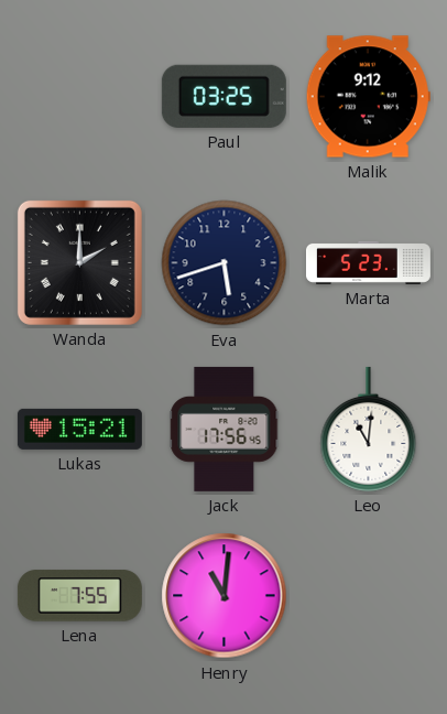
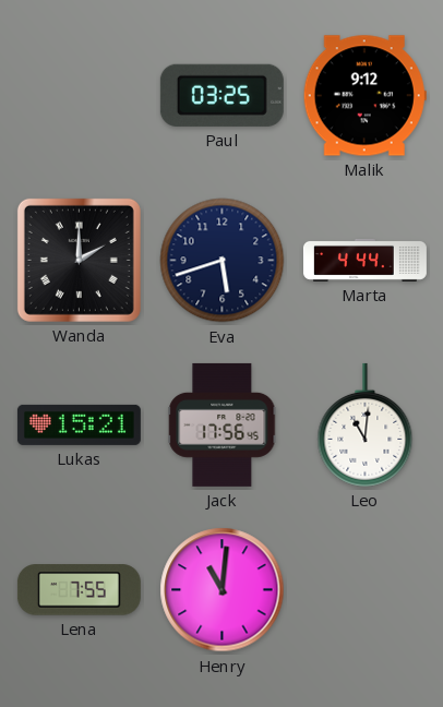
Marta: 5:23 -> 4:44
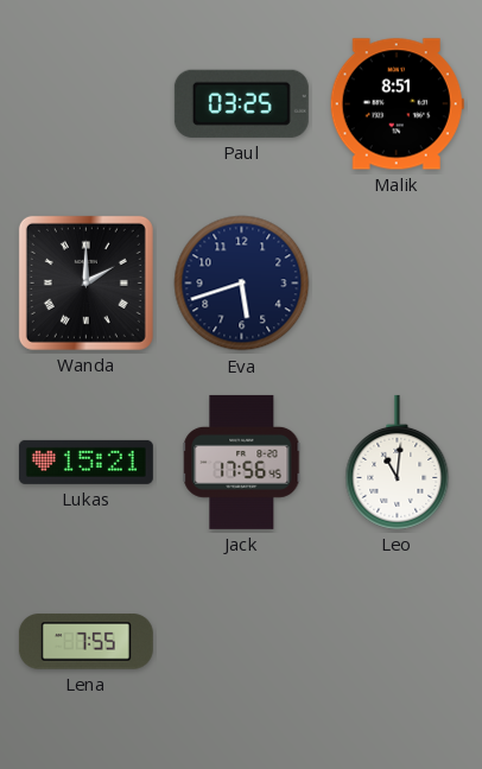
Malik: 9:12 -> 8:51
Marta: 4:44 -> none
Henry: 11:01 -> none
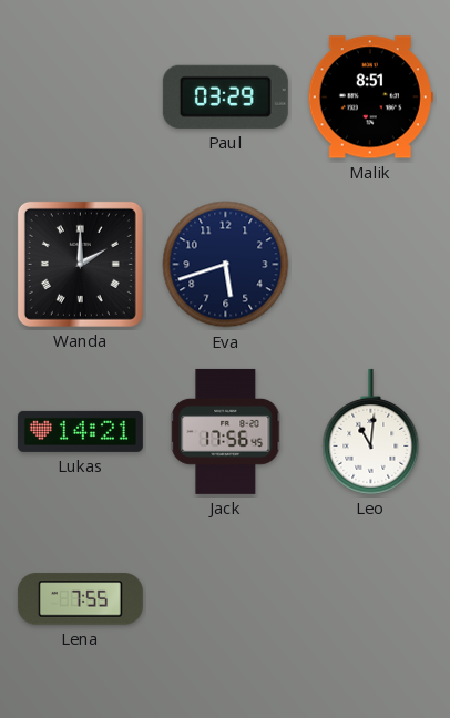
Paul: 03:25 -> 03:29
Lukas: 15:21 -> 14:21
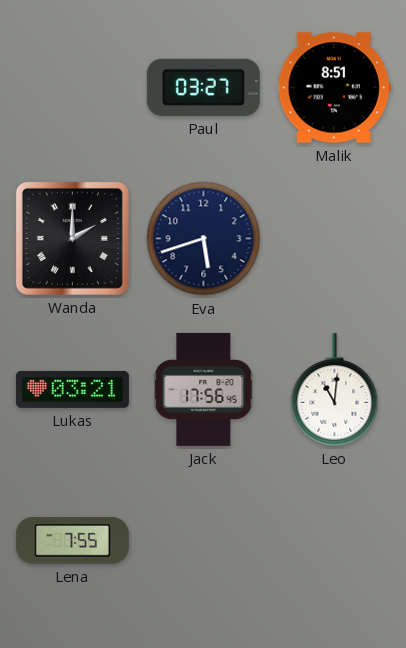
Paul: 03:29 -> 03:27
Lukas: 14:21 -> 03:21
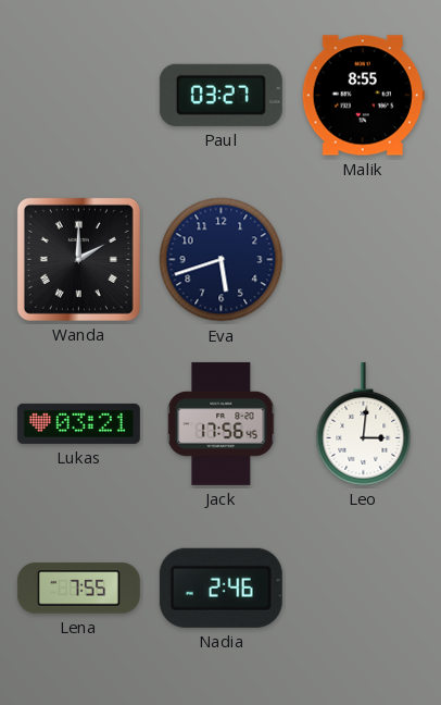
Malik: 8:51 -> 8:55
Leo: 11:01 -> 3:01
Nadia: none -> 2:46
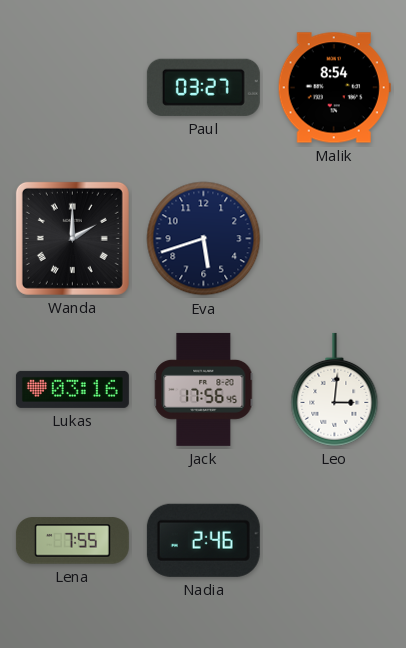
Malik: 8:55 -> 8:54
Lukas: 03:21 -> 03:16
